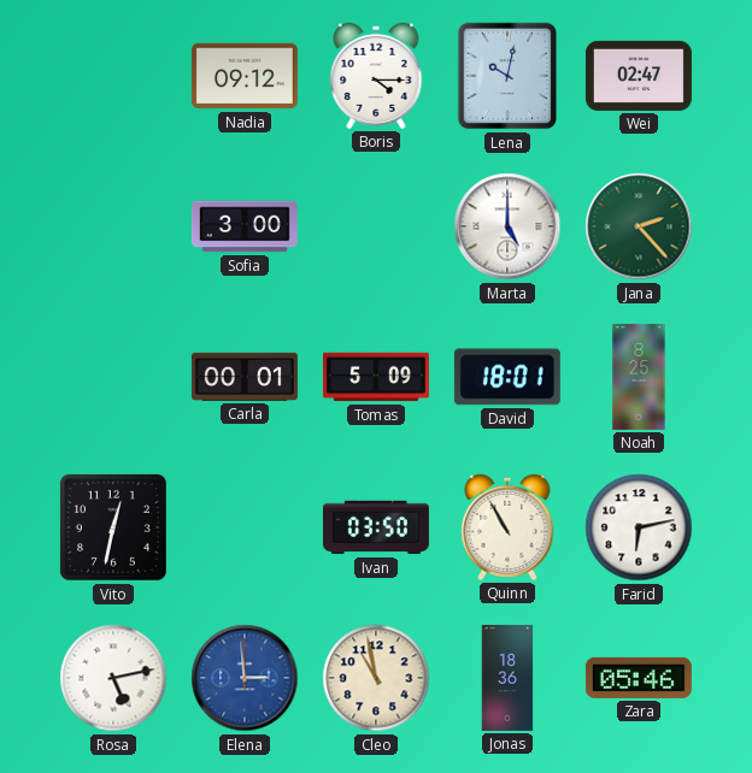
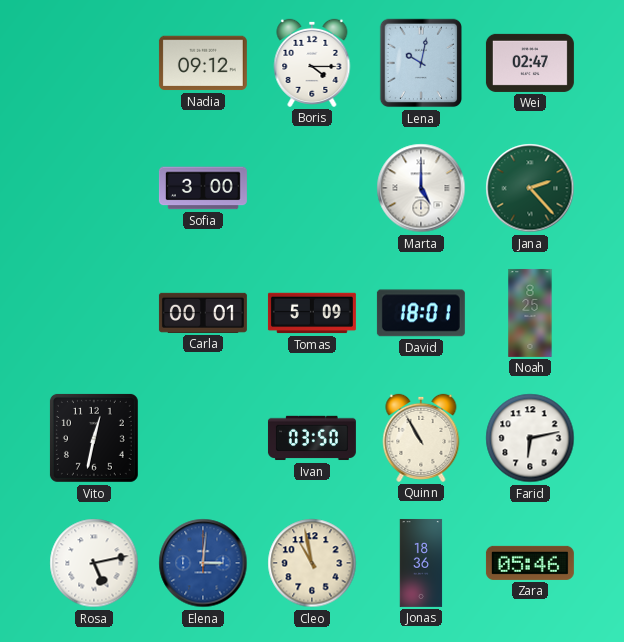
Elena: 2:59 -> 3:01
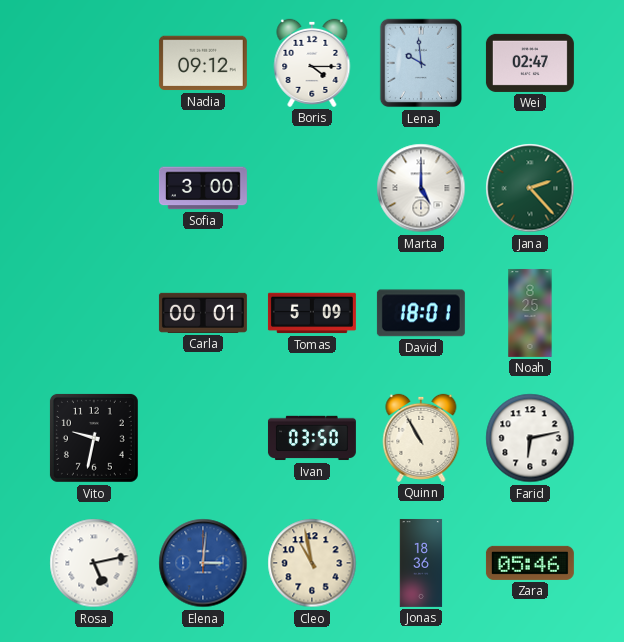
Lena: 10:02 -> 9:59
Vito: 12:32 -> 9:32
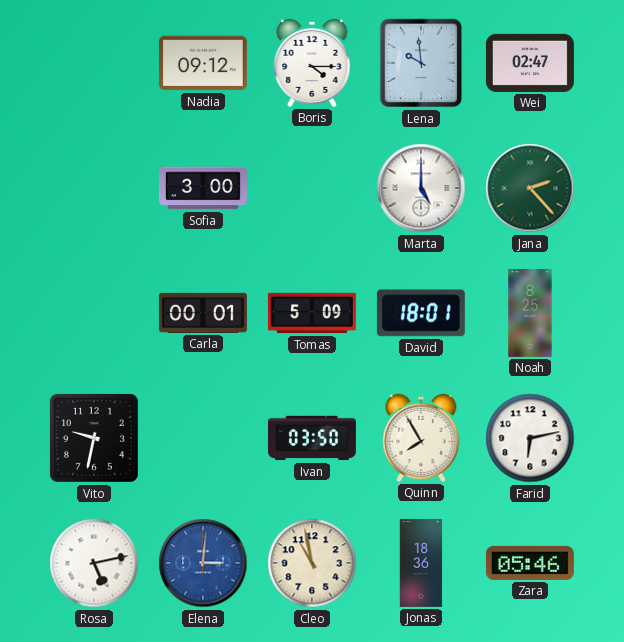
Quinn: 10:55 -> 7:55
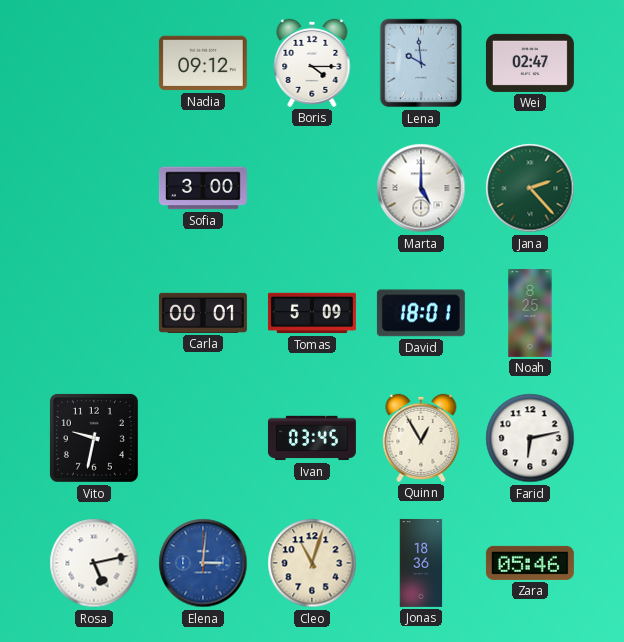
Ivan: 03:50 -> 03:45
Quinn: 7:55 -> 12:55
Cleo: 10:58 -> 11:03
